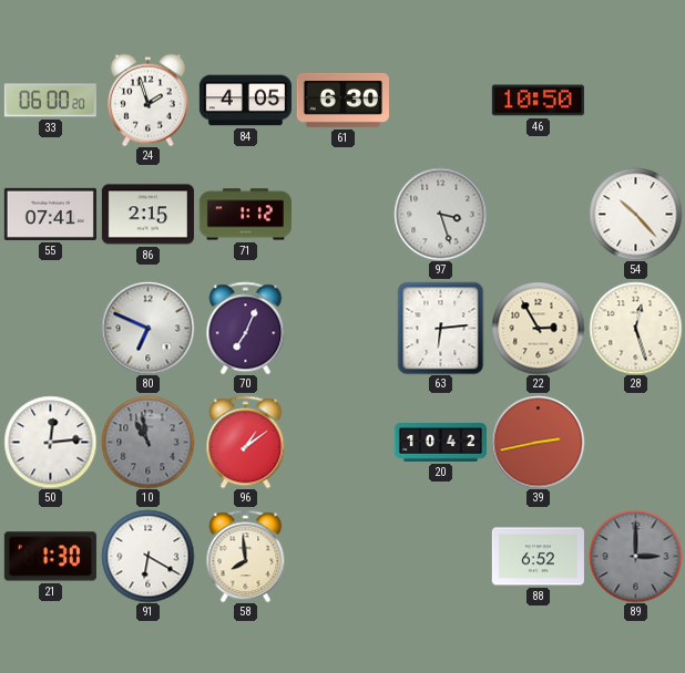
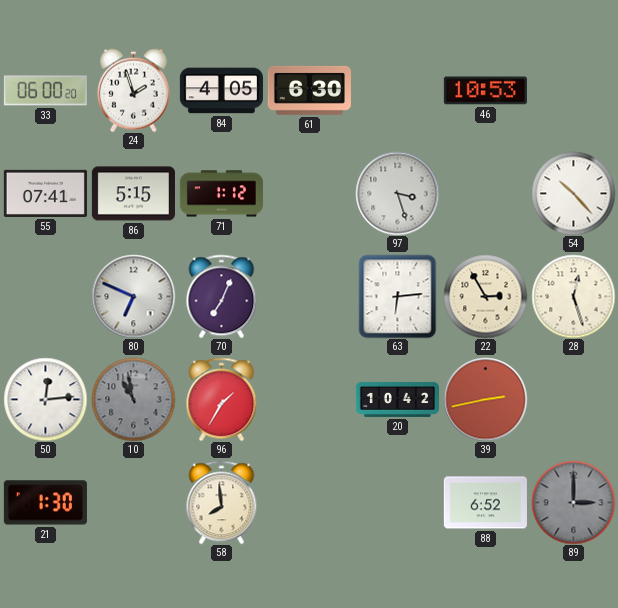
46: 10:50 -> 10:53
86: 2:15 -> 5:15
96: 1:09 -> 1:35
91: 6:20 -> none
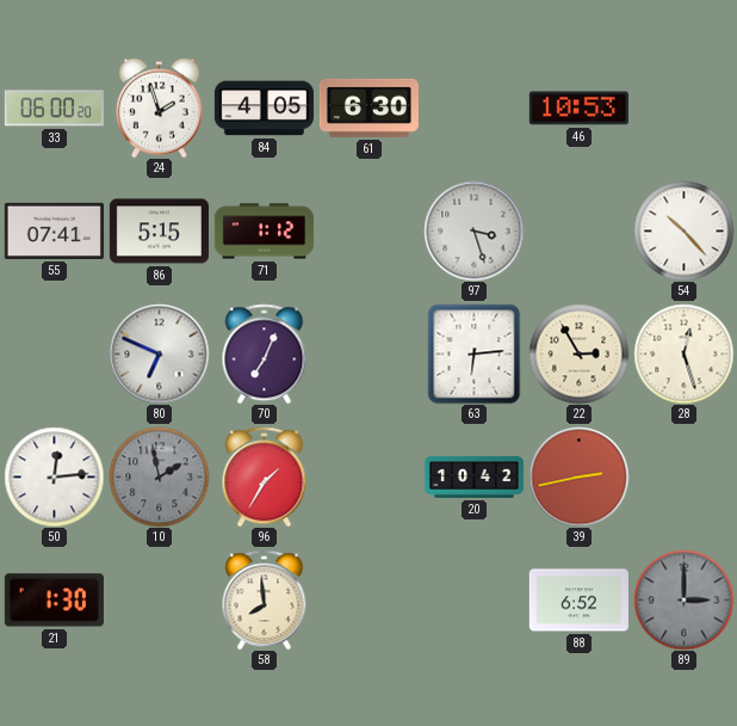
10: 10:58 -> 1:58
